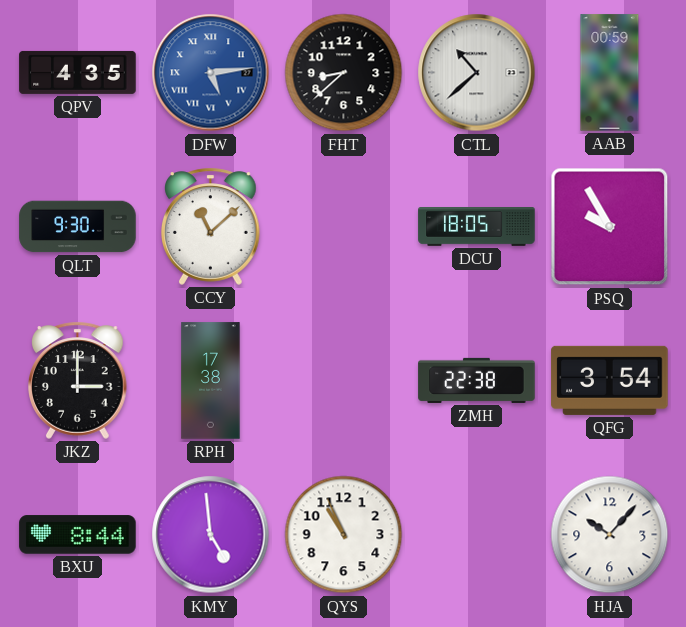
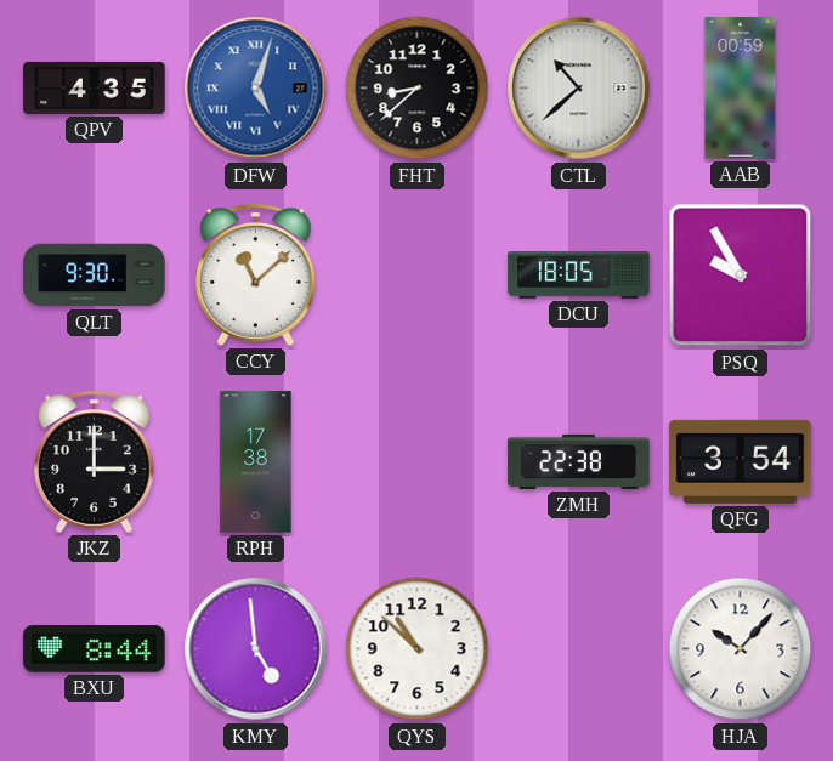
DFW: 5:14 -> 5:03
QYS: 10:56 -> 10:52
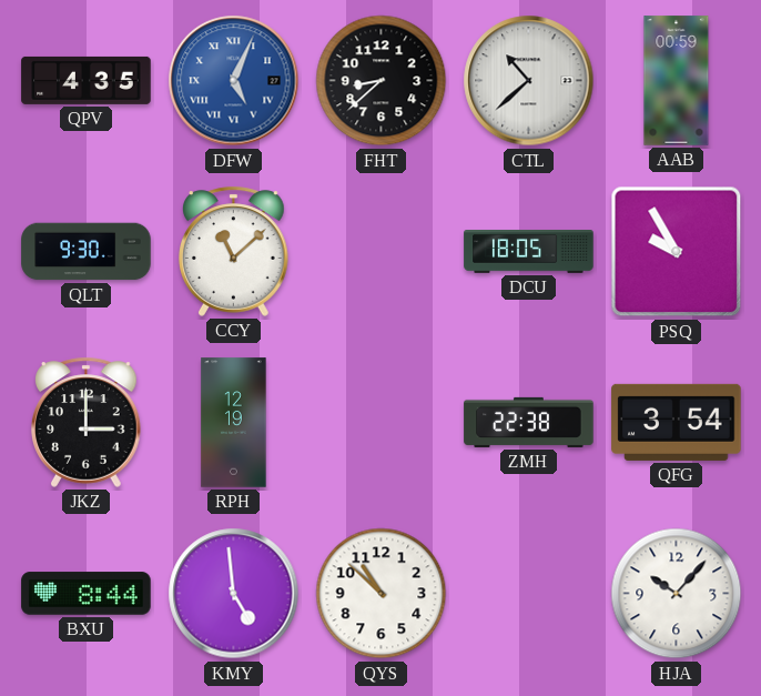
DFW: 5:03 -> 5:04
RPH: 17:38 -> 12:19
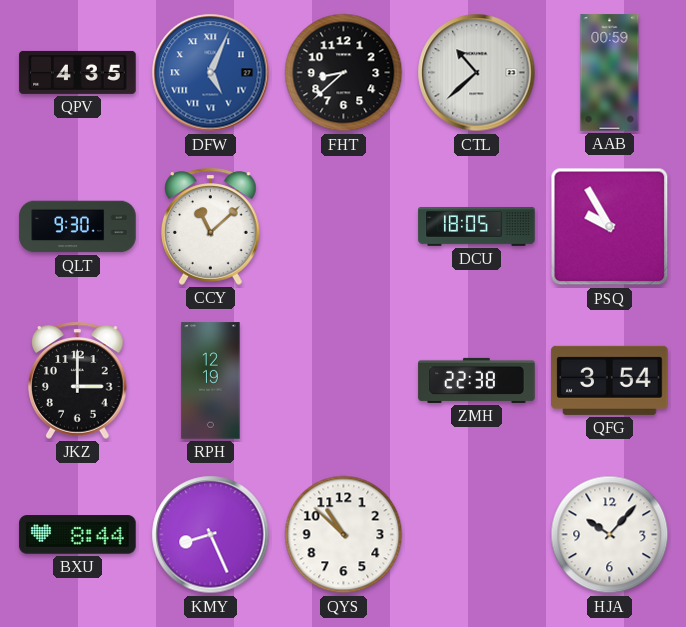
KMY: 4:59 -> 8:26
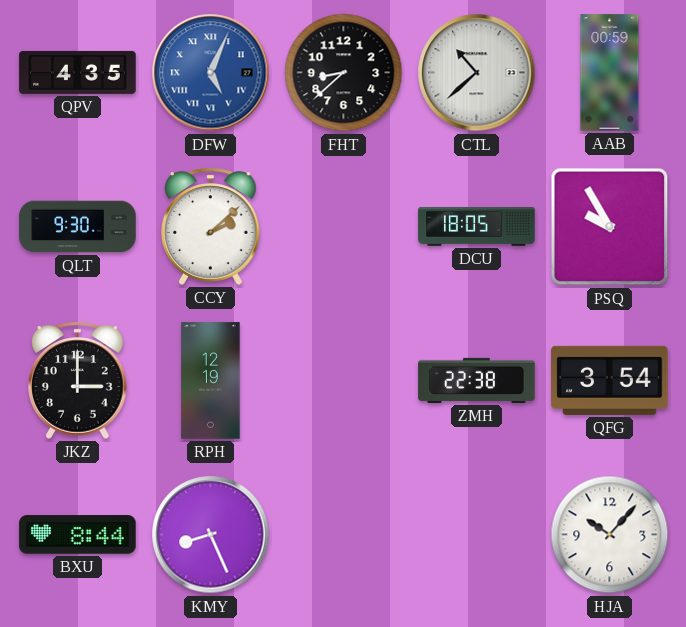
CCY: 11:08 -> 2:08
QYS: 10:52 -> none
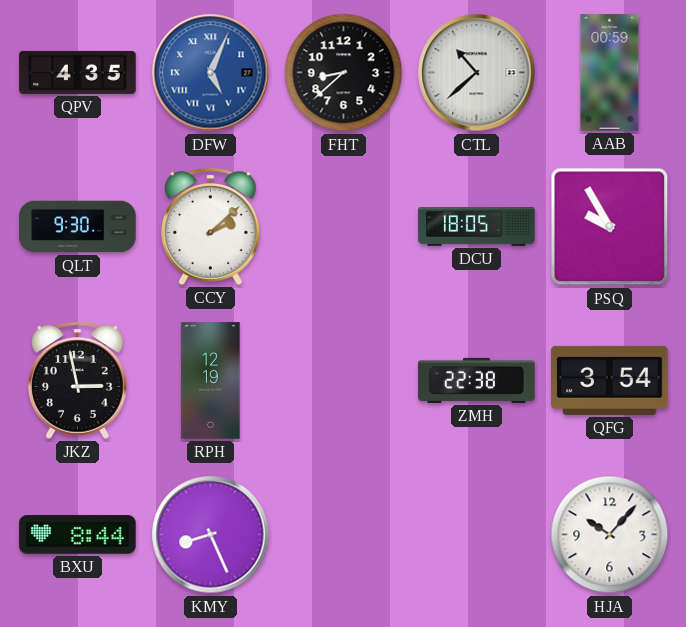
JKZ: 3:00 -> 2:58
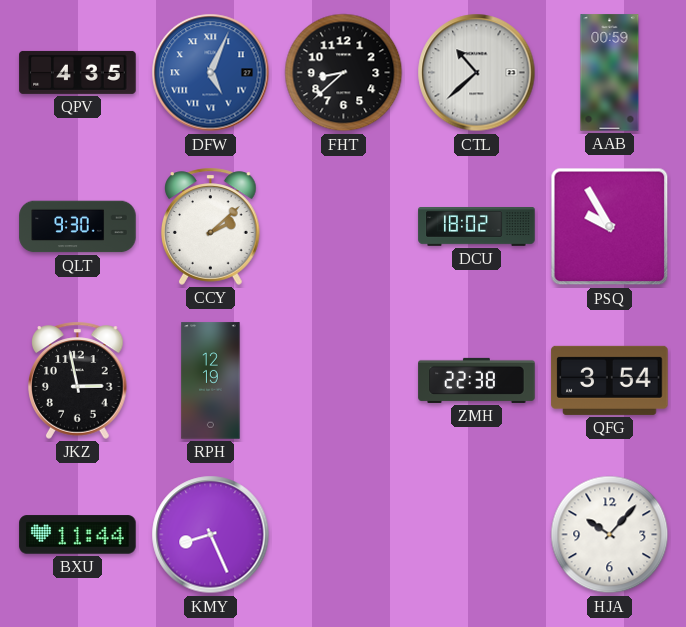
DCU: 18:05 -> 18:02
BXU: 8:44 -> 11:44
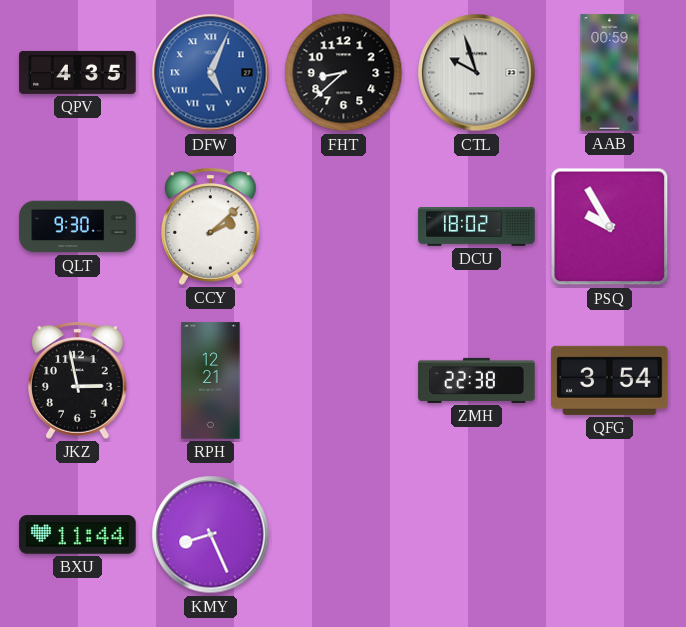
CTL: 10:38 -> 9:57
RPH: 12:19 -> 12:21
HJA: 10:07 -> none
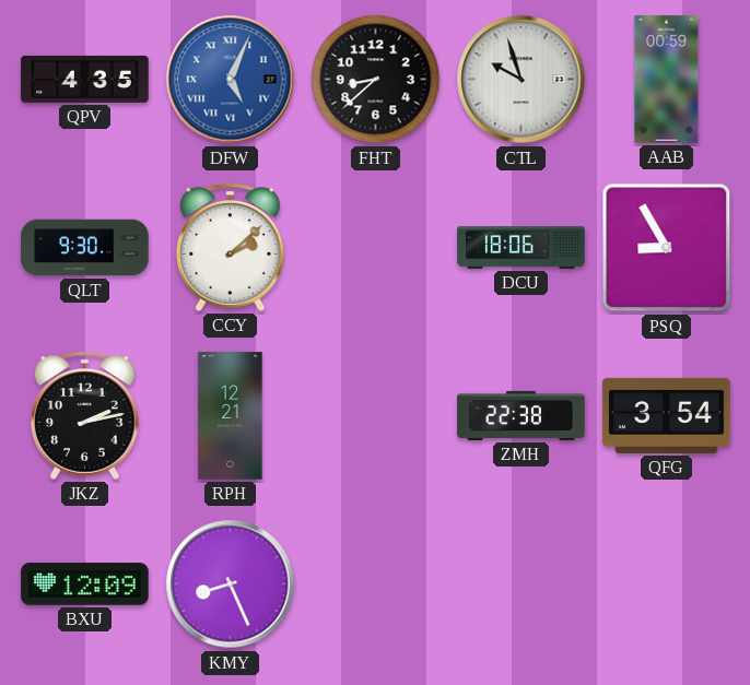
DCU: 18:02 -> 18:06
PSQ: 9:55 -> 8:55
JKZ: 2:58 -> 2:13
BXU: 11:44 -> 12:09
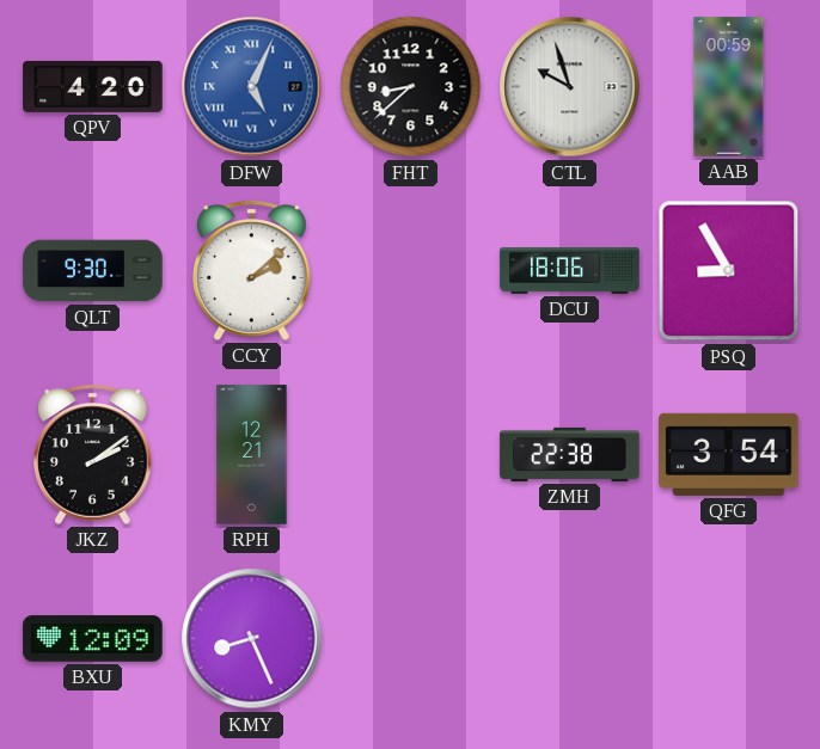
QPV: 4:35 -> 4:20
JKZ: 2:13 -> 2:09
